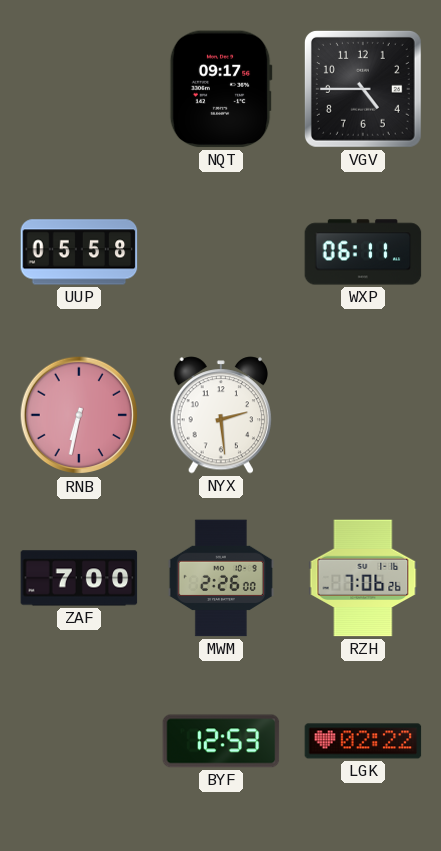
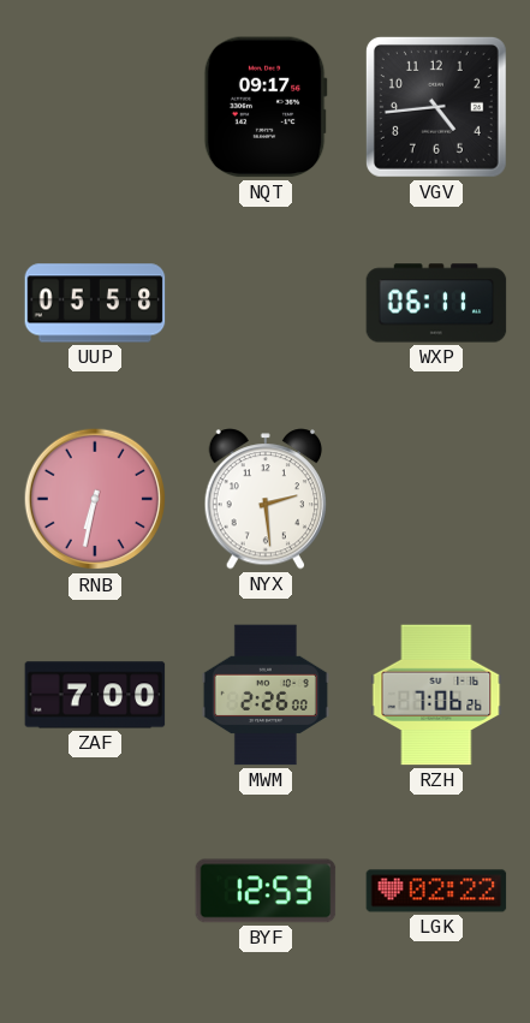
VGV: 4:45 -> 4:44
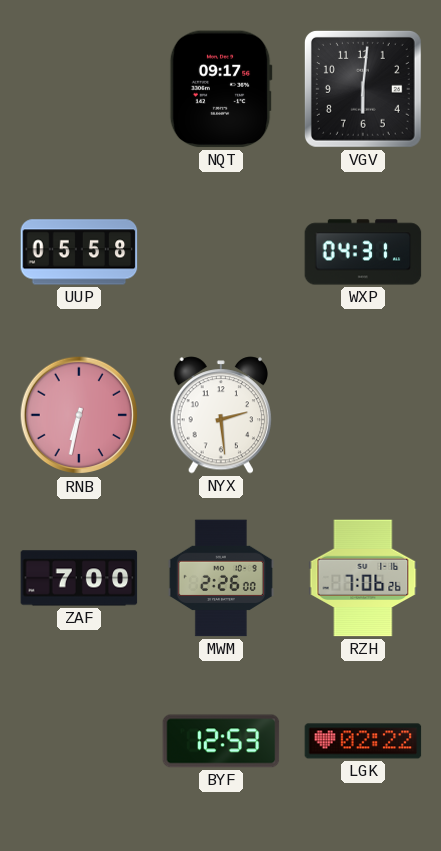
VGV: 4:44 -> 6:01
WXP: 06:11 -> 04:31
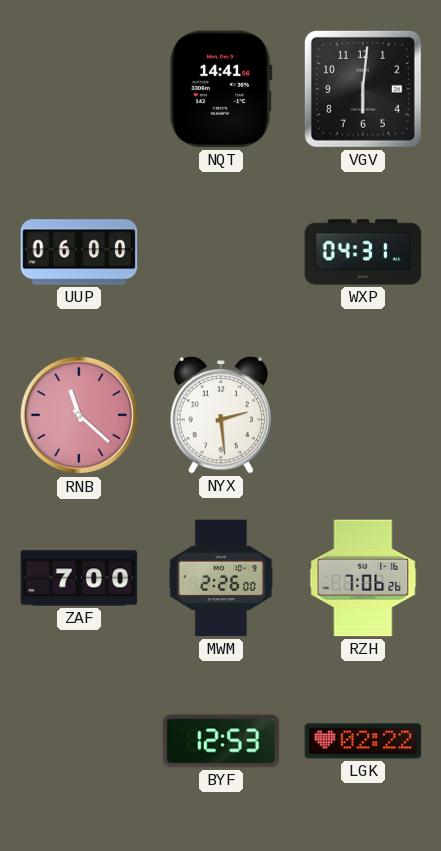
NQT: 09:17 -> 14:41
UUP: 05:58 -> 06:00
RNB: 6:32 -> 11:22
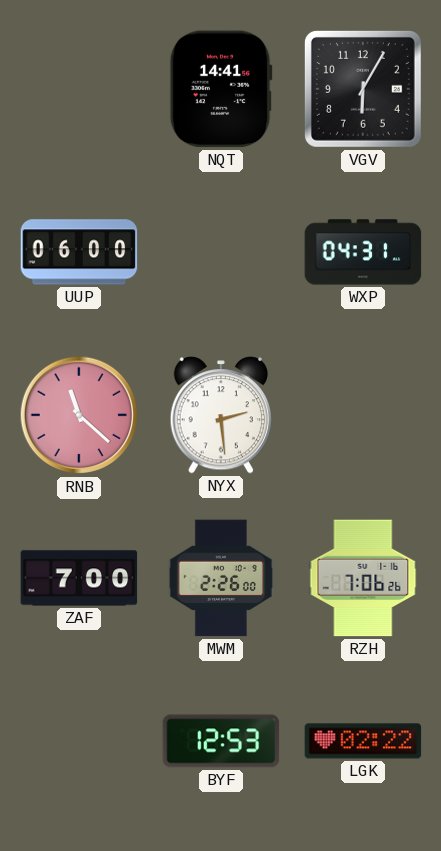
VGV: 6:01 -> 6:05
